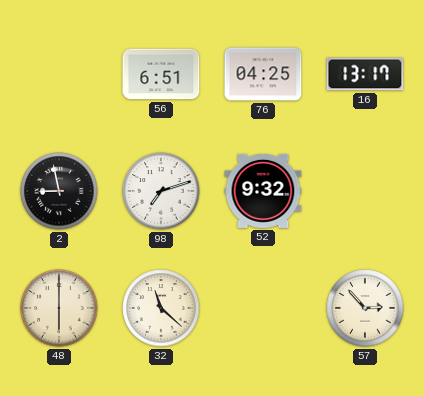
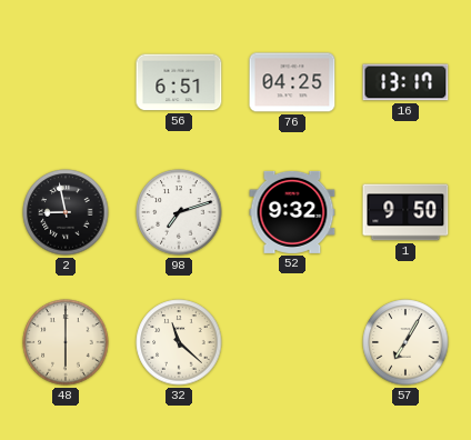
1: none -> 9:50
57: 2:53 -> 7:05
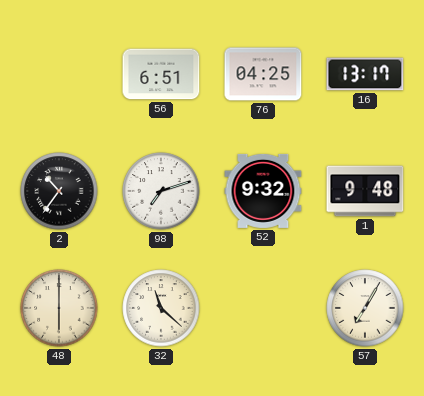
2: 8:58 -> 10:36
1: 9:50 -> 9:48
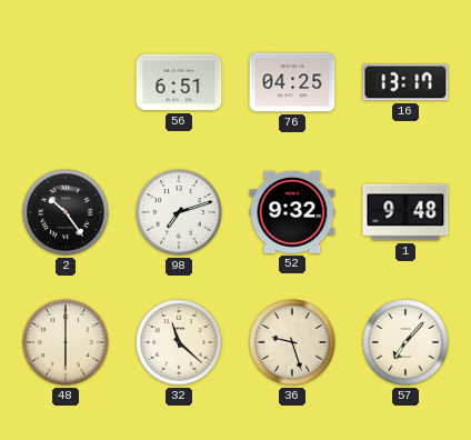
2: 10:36 -> 10:24
36: none -> 9:27
57: 7:05 -> 7:07
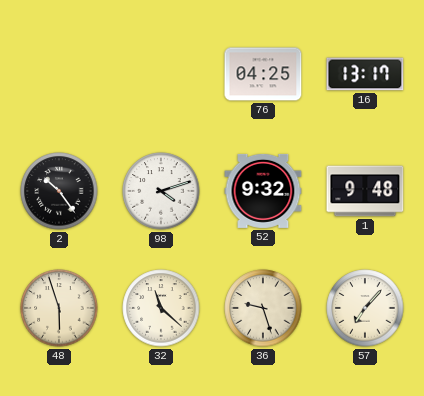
56: 6:51 -> none
98: 7:12 -> 4:12
48: 6:00 -> 5:57
